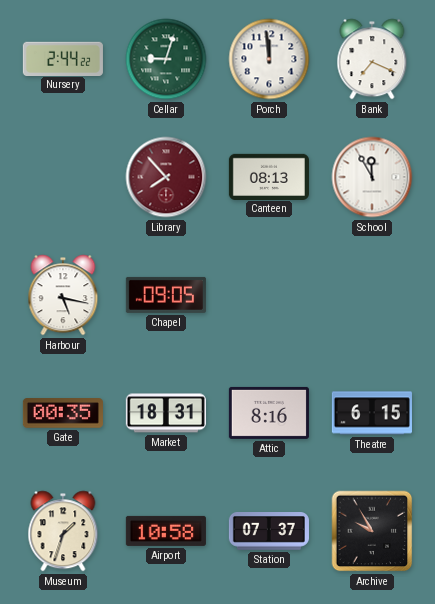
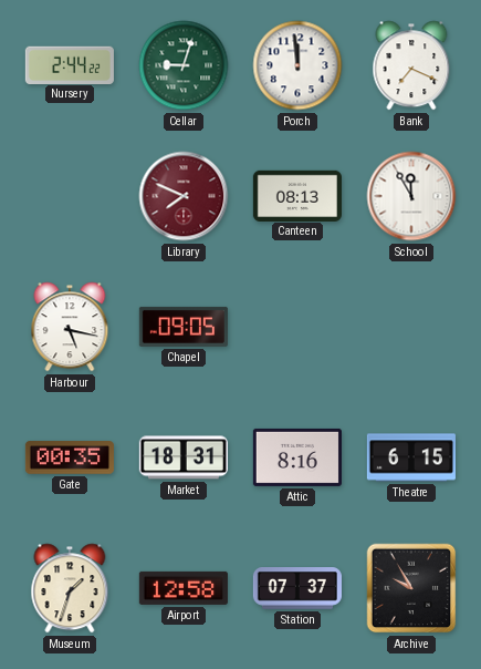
Library: 7:53 -> 7:49
Airport: 10:58 -> 12:58
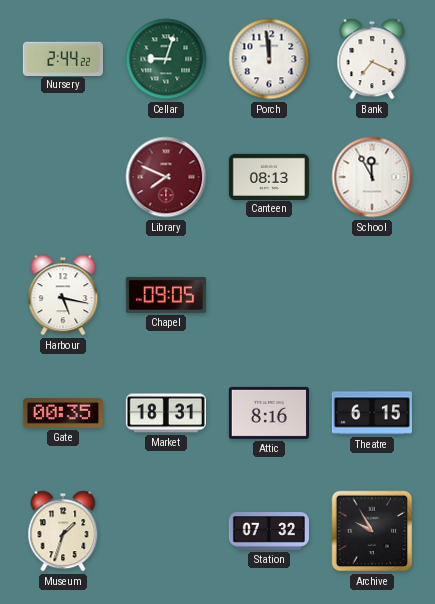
Airport: 12:58 -> none
Station: 07:37 -> 07:32
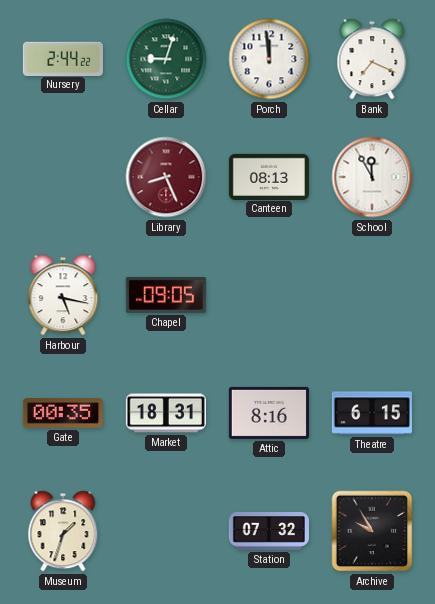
Library: 7:49 -> 8:26
